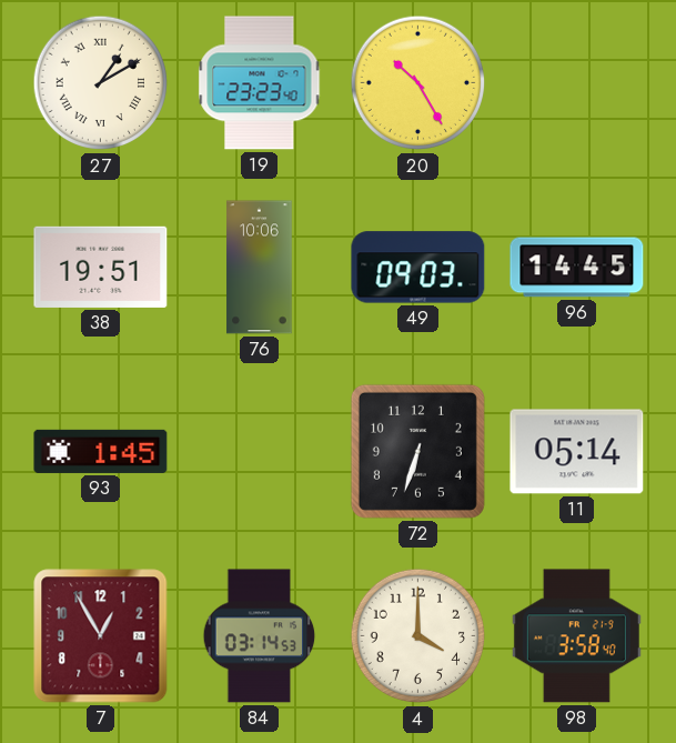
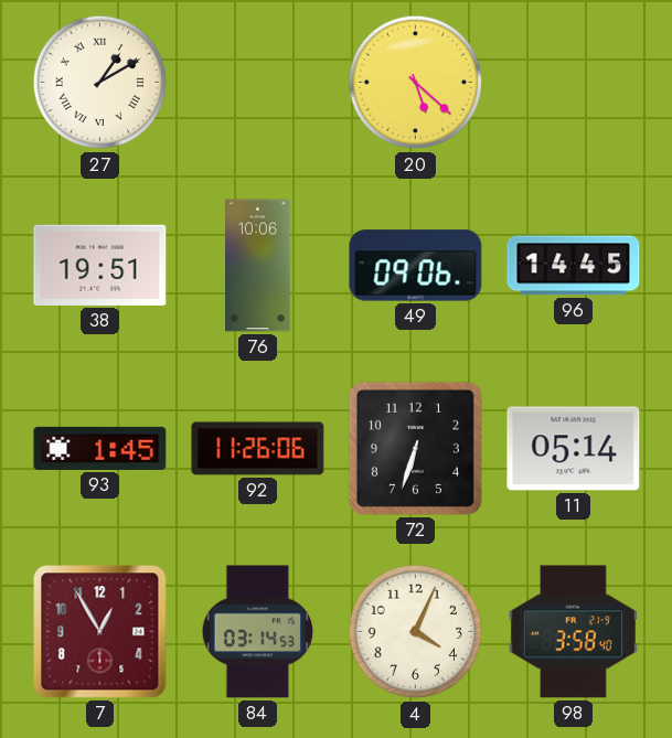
19: 23:23 -> none
20: 10:25 -> 5:22
49: 09:03 -> 09:06
92: none -> 11:26
4: 4:00 -> 4:04
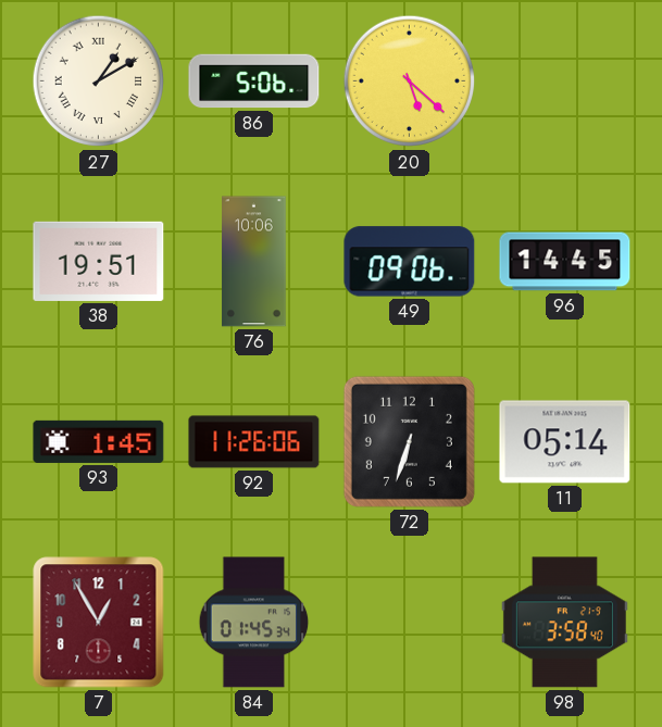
86: none -> 5:06
84: 03:14 -> 01:45
4: 4:04 -> none
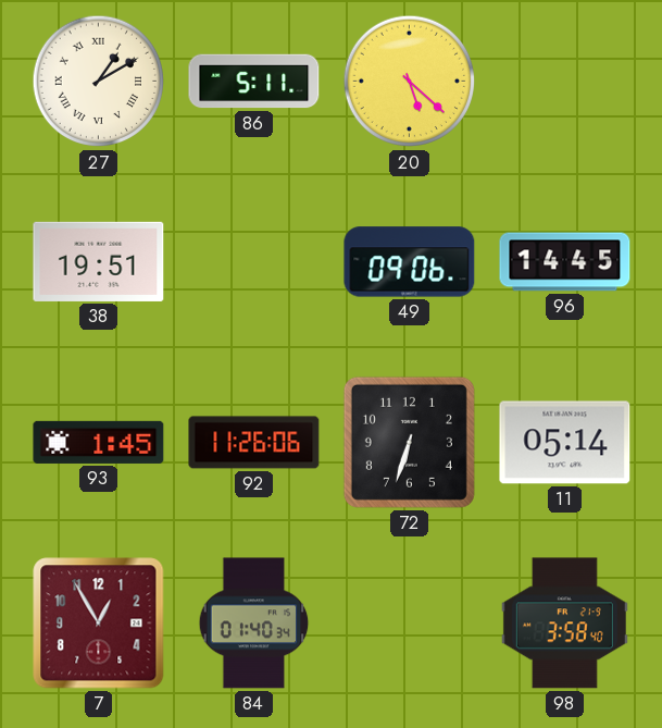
86: 5:06 -> 5:11
76: 10:06 -> none
84: 01:45 -> 01:40
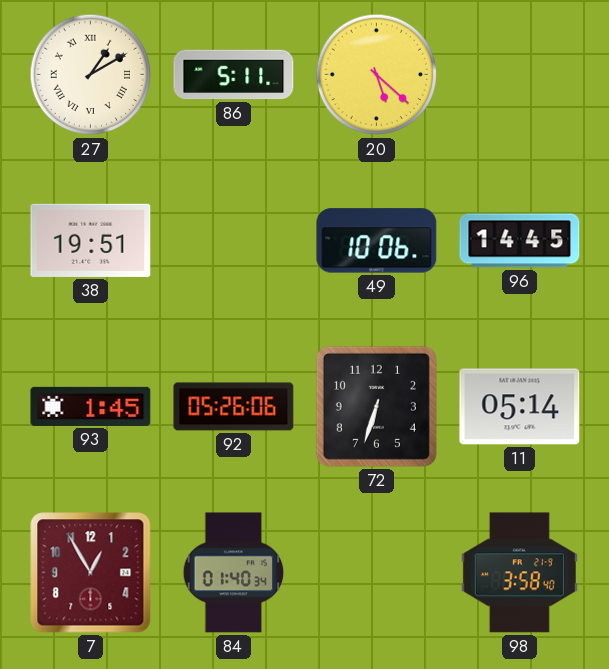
49: 09:06 -> 10:06
92: 11:26 -> 05:26
